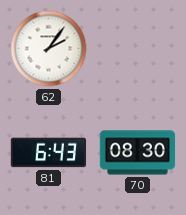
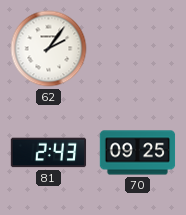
81: 6:43 -> 2:43
70: 08:30 -> 09:25
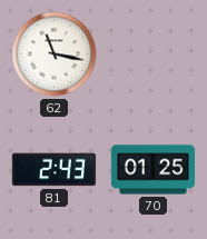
62: 2:06 -> 11:17
70: 09:25 -> 01:25
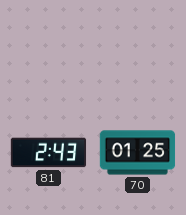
62: 11:17 -> none
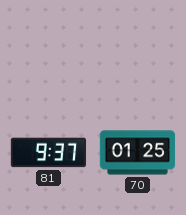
81: 2:43 -> 9:37
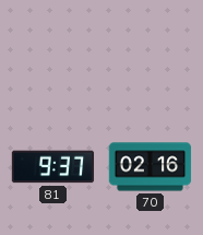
70: 01:25 -> 02:16
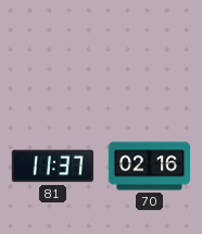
81: 9:37 -> 11:37
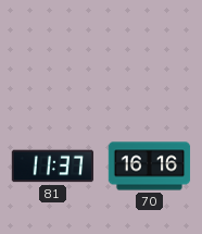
70: 02:16 -> 16:16
